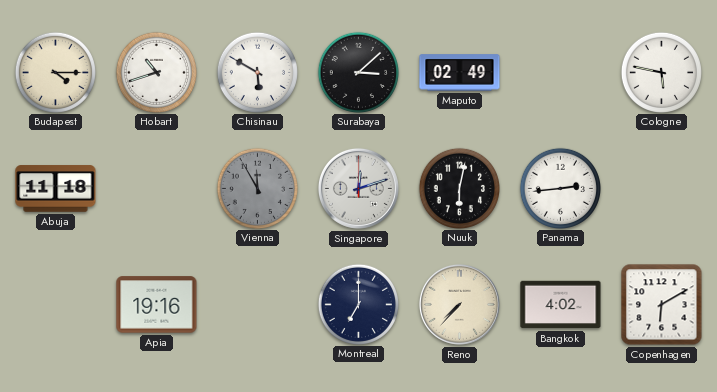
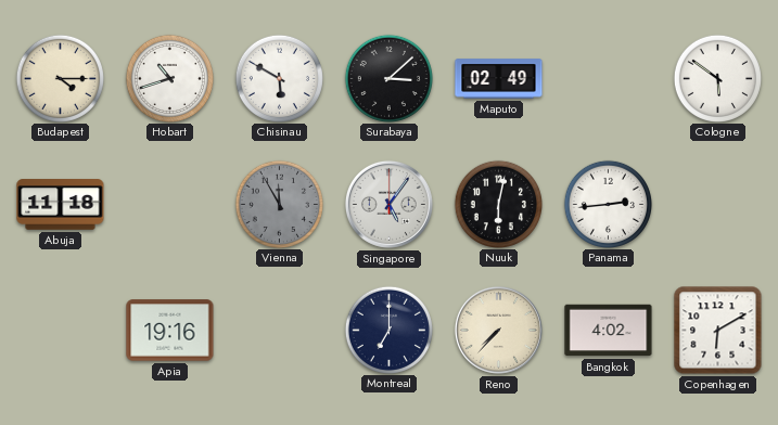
Cologne: 5:47 -> 5:51
Singapore: 12:12 -> 5:06
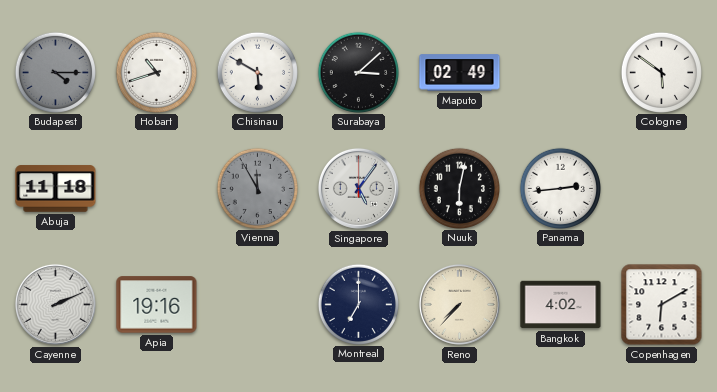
Budapest dial: cream -> grey
Cayenne: none -> 2:11
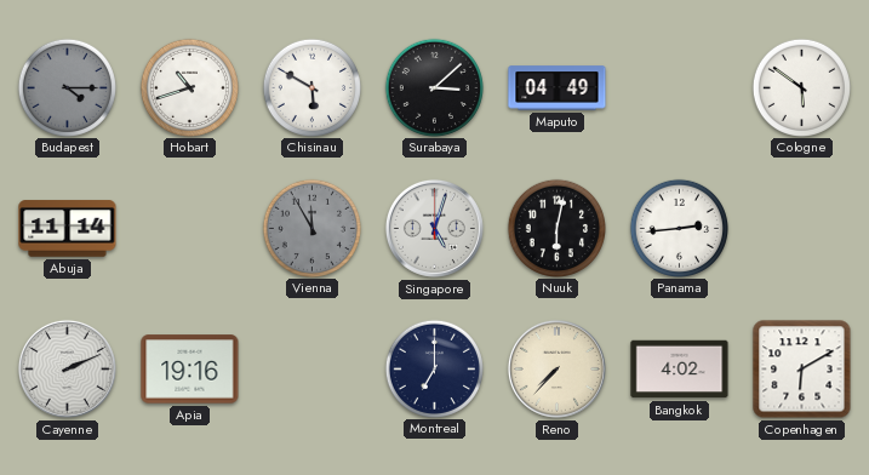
Maputo: 02:49 -> 04:49
Abuja: 11:18 -> 11:14
Singapore: 5:06 -> 5:03
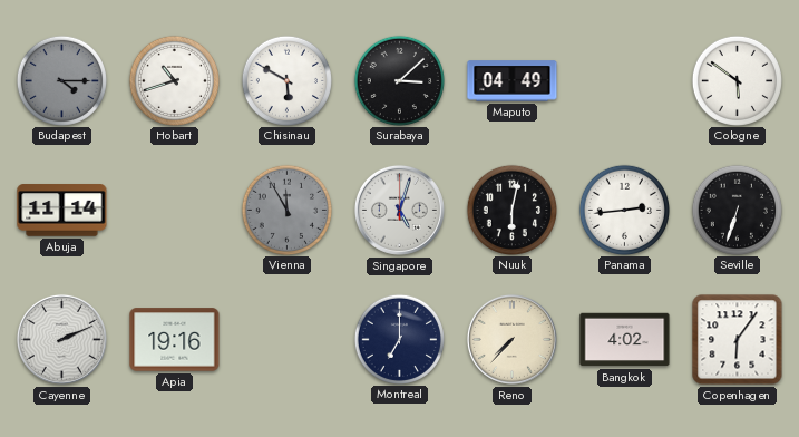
Seville: none -> 6:33
Copenhagen: 6:10 -> 6:06
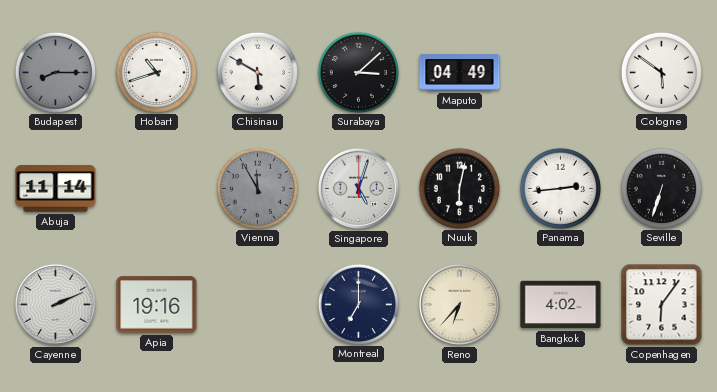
Budapest: 4:15 -> 8:15
Reno: 7:37 -> 6:37
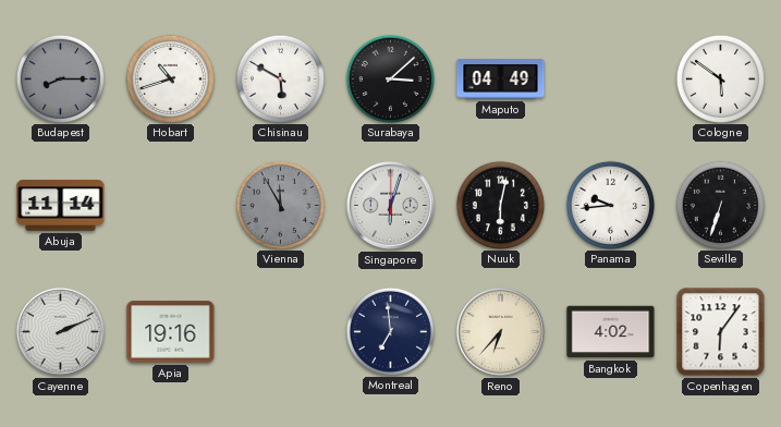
Singapore: 5:03 -> 6:03
Panama: 2:44 -> 9:44
Montreal: 7:00 -> 6:59
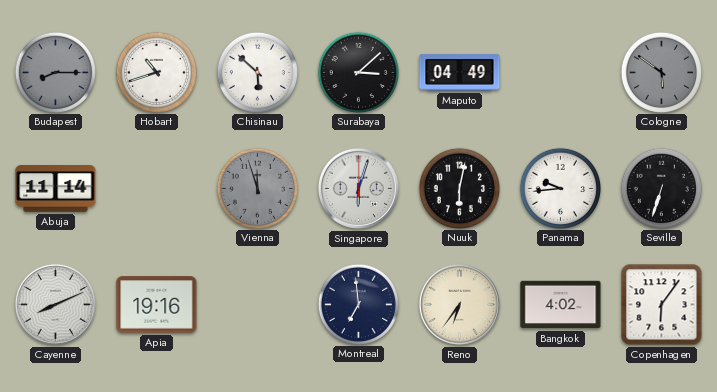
Chisinau: 5:50 -> 5:52
Cologne dial: white -> grey
Vienna: 11:55 -> 11:57
Cayenne: 2:11 -> 8:11
Reno: 6:37 -> 6:36
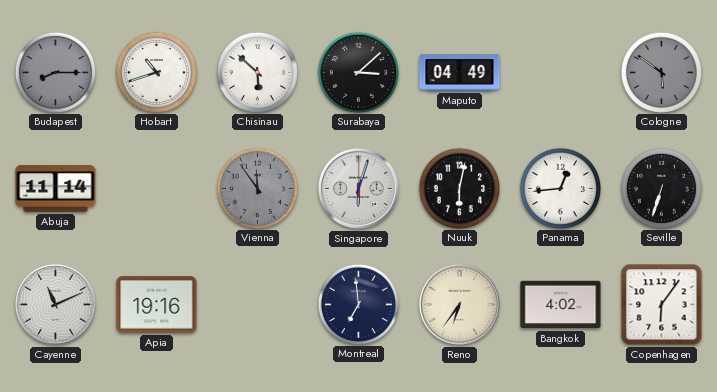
Vienna: 11:57 -> 11:54
Panama: 9:44 -> 12:44
Cayenne: 8:11 -> 11:11
